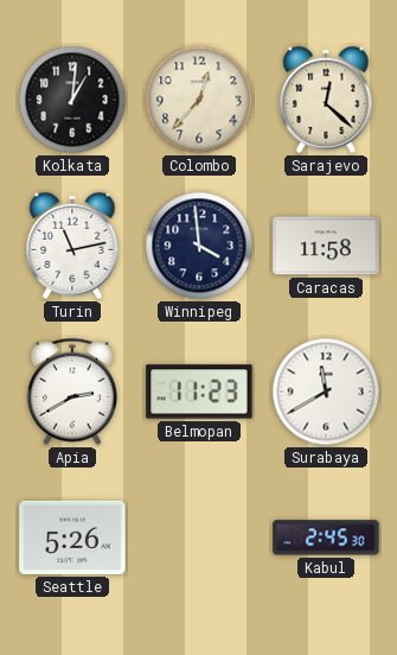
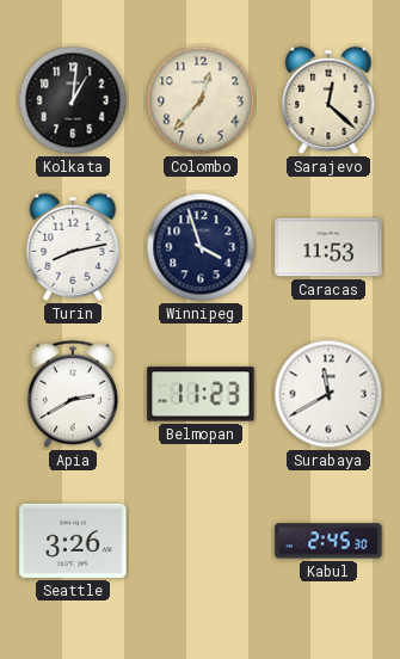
Turin: 11:13 -> 8:13
Winnipeg: 3:59 -> 3:57
Caracas: 11:58 -> 11:53
Seattle: 5:26 -> 3:26
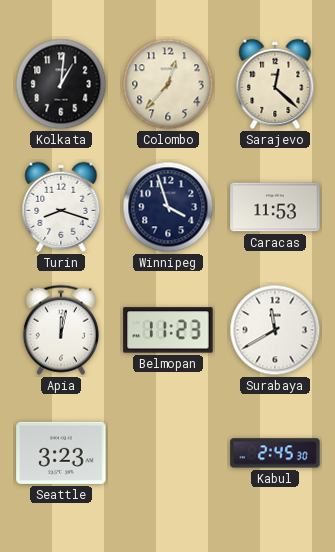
Turin: 8:13 -> 8:18
Apia: 2:40 -> 12:02
Seattle: 3:26 -> 3:23
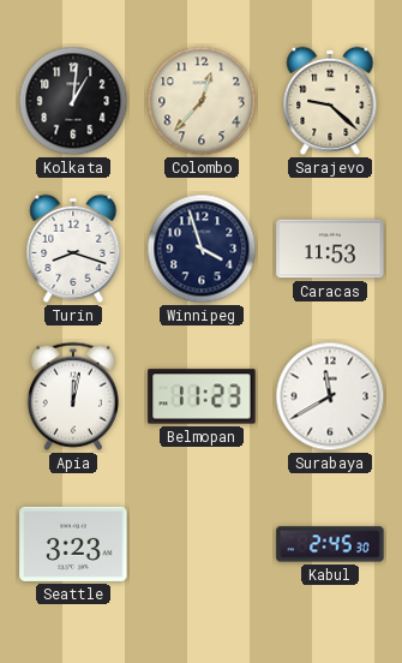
Sarajevo: 12:22 -> 9:22
